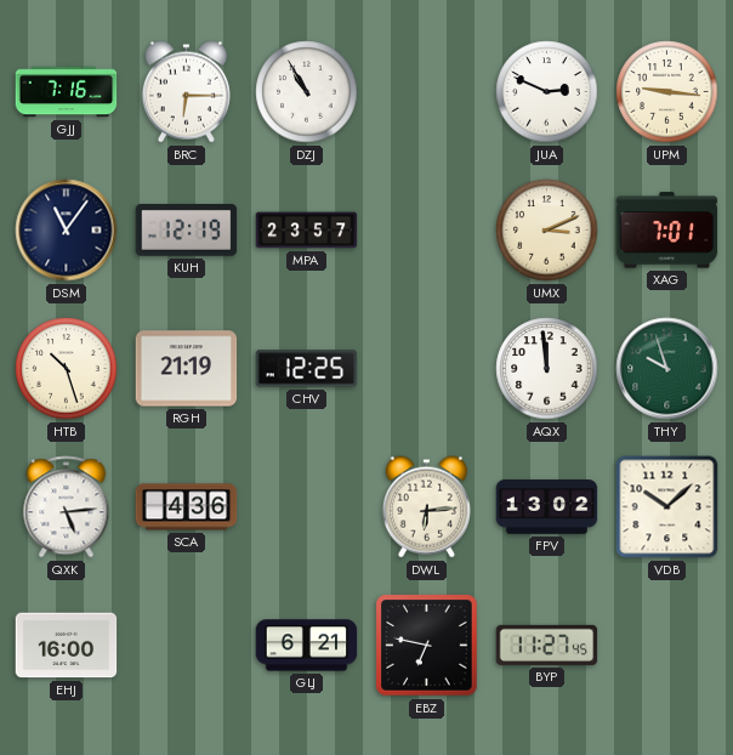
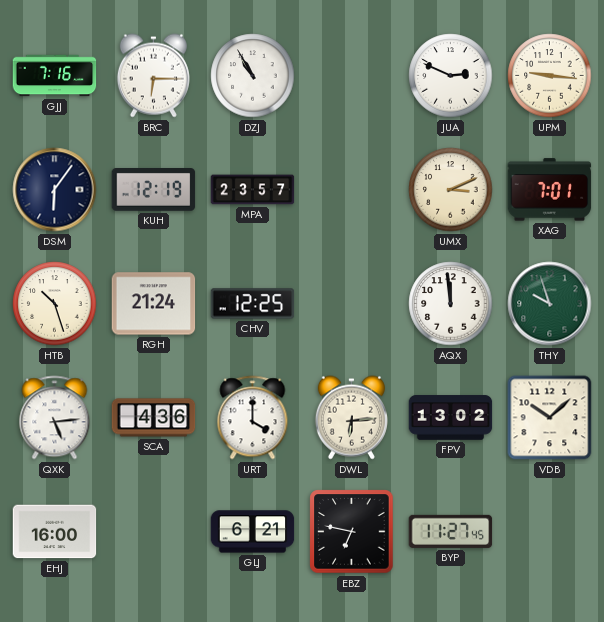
DSM: 11:06 -> 6:06
RGH: 21:19 -> 21:24
URT: none -> 4:00
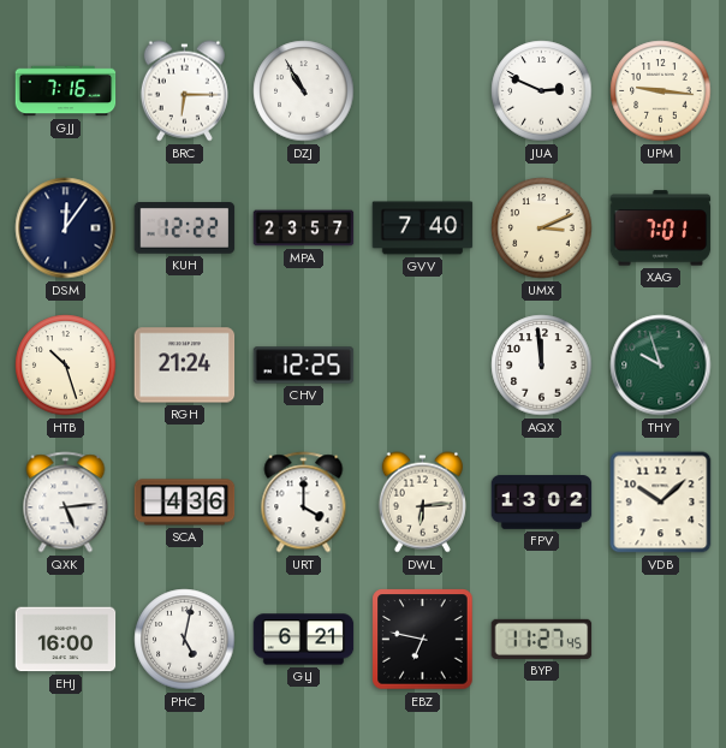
DSM: 6:06 -> 12:06
KUH: 12:19 -> 12:22
GVV: none -> 7:40
PHC: none -> 5:02
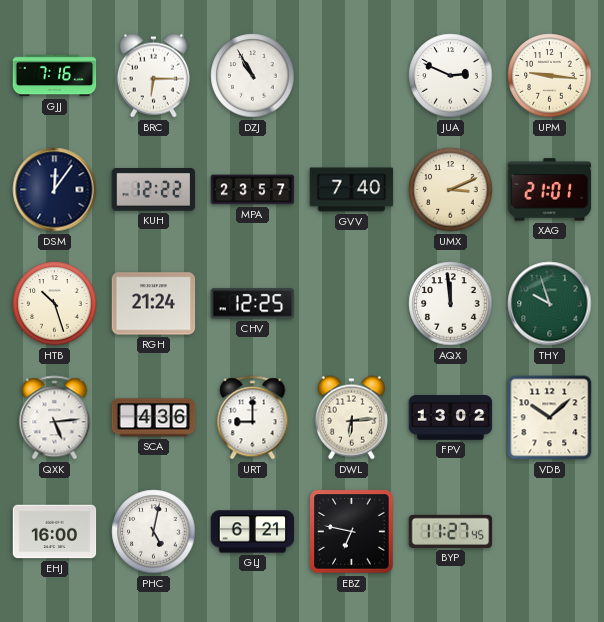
XAG: 7:01 -> 21:01
URT: 4:00 -> 9:00
